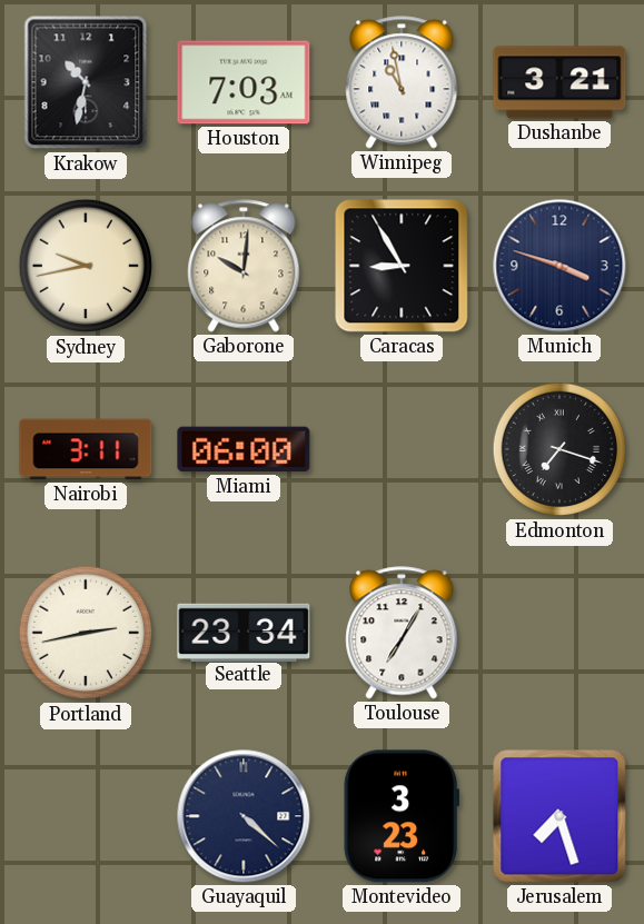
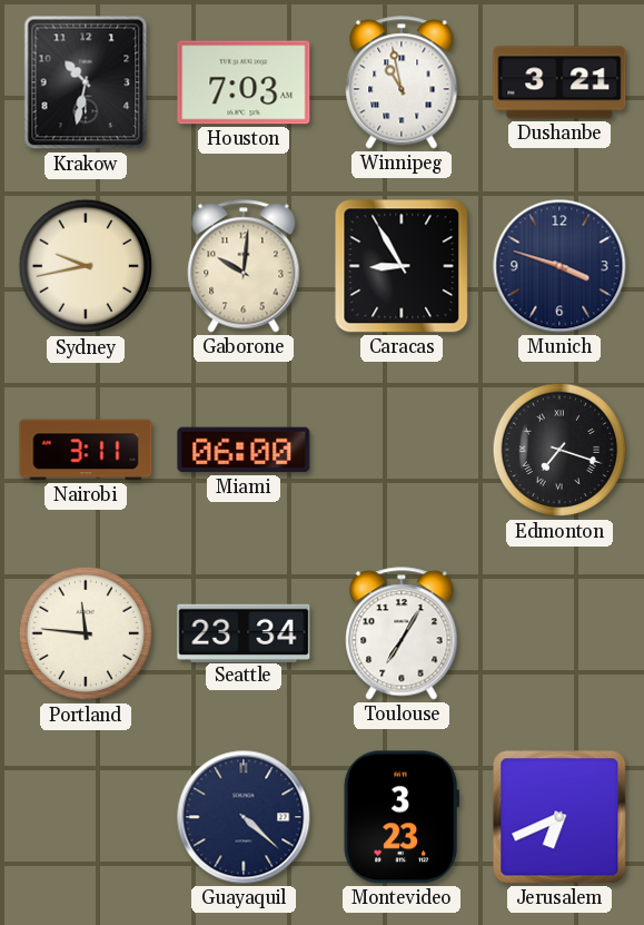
Portland: 2:43 -> 11:46
Jerusalem: 7:27 -> 6:41
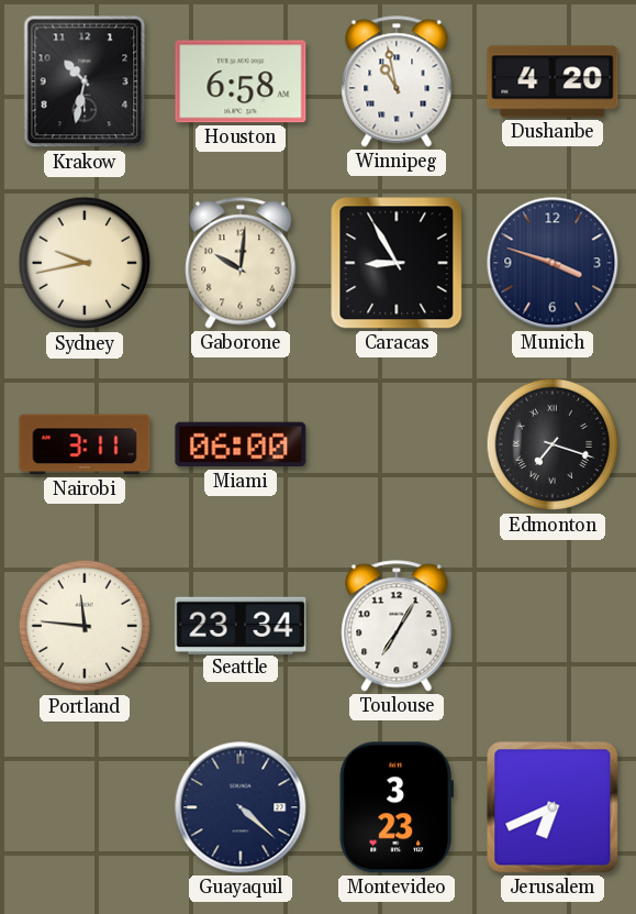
Houston: 7:03 -> 6:58
Dushanbe: 3:21 -> 4:20
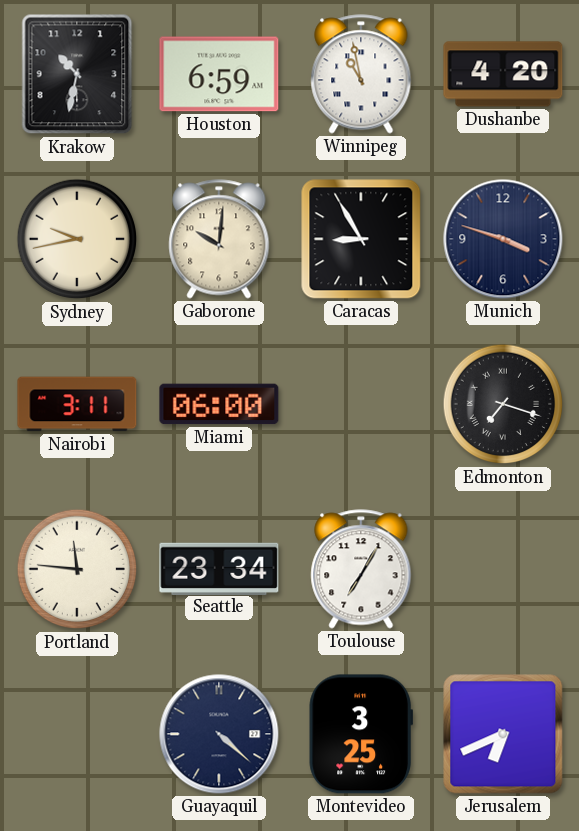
Houston: 6:58 -> 6:59
Montevideo: 3:23 -> 3:25
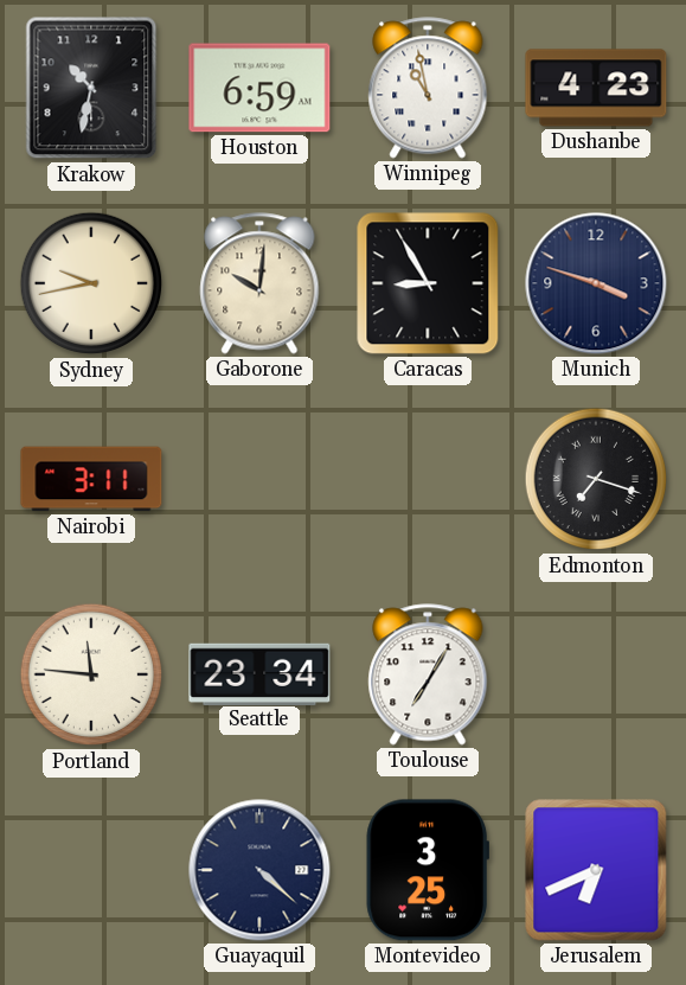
Dushanbe: 4:20 -> 4:23
Miami: 06:00 -> none
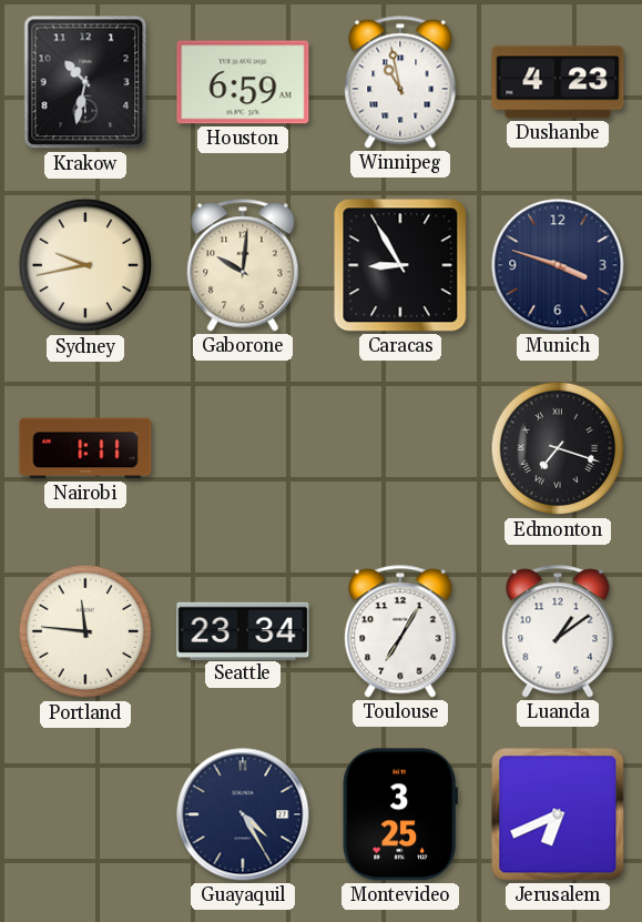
Nairobi: 3:11 -> 1:11
Luanda: none -> 1:09
Guayaquil: 4:22 -> 4:25
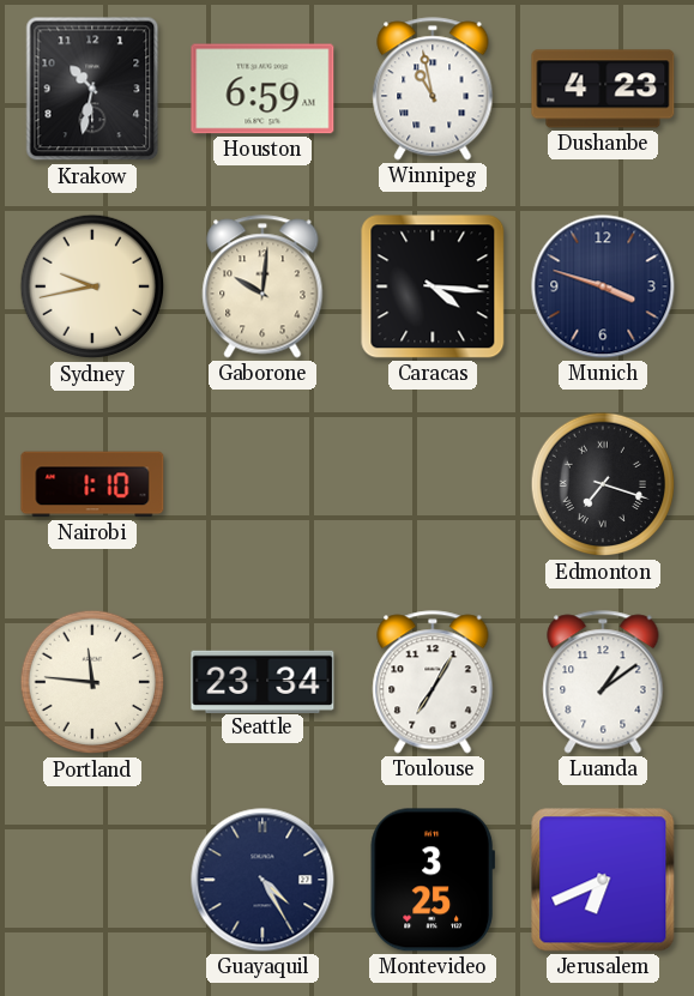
Caracas: 8:55 -> 4:16
Nairobi: 1:11 -> 1:10
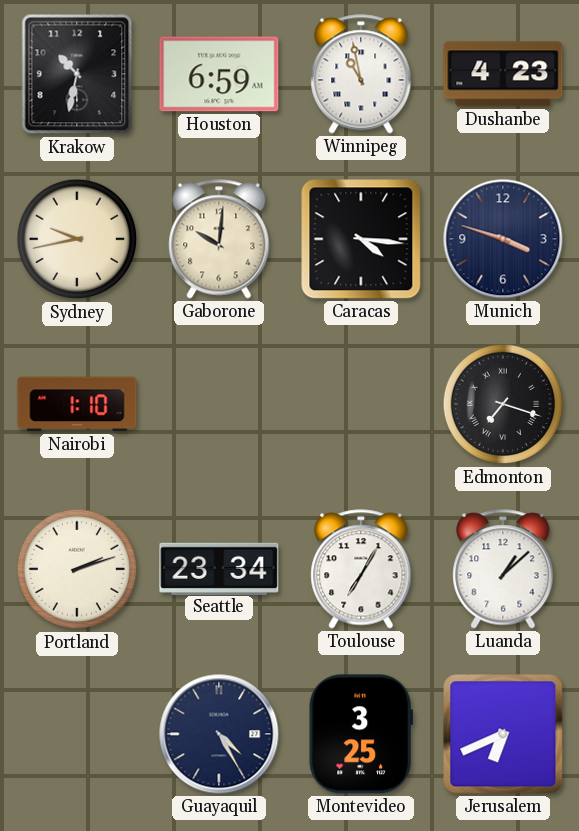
Portland: 11:46 -> 2:12
Luanda: 1:09 -> 1:08
